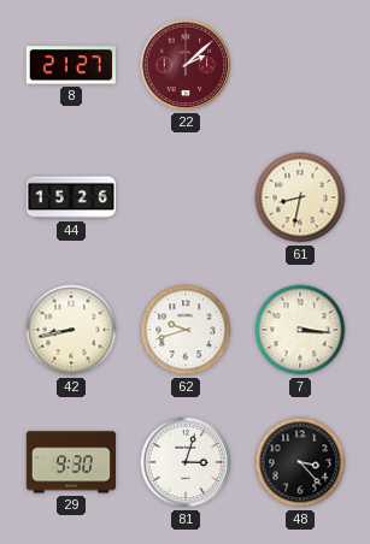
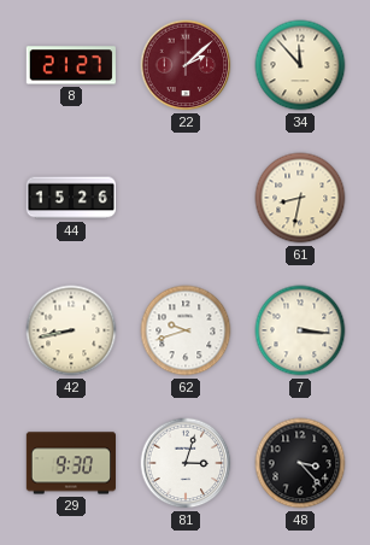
34: none -> 11:53
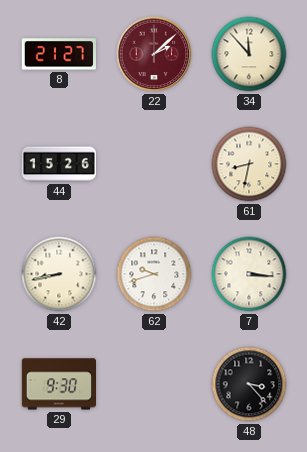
81: 3:03 -> none
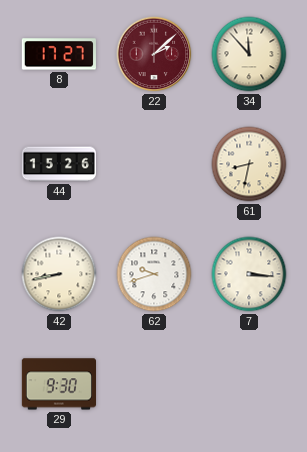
8: 21:27 -> 17:27
48: 3:23 -> none
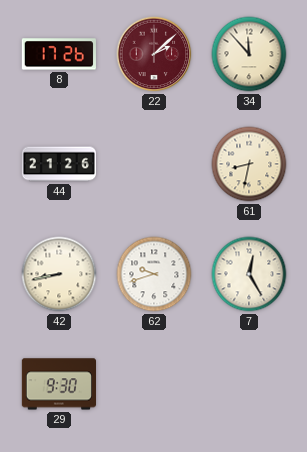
8: 17:27 -> 17:26
44: 15:26 -> 21:26
7: 3:16 -> 12:25
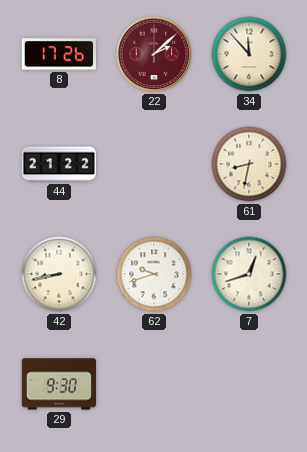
44: 21:26 -> 21:22
7: 12:25 -> 12:42
